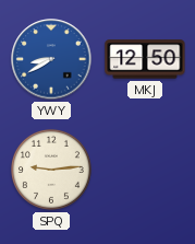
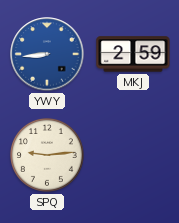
YWY: 8:40 -> 8:44
MKJ: 12:50 -> 2:59
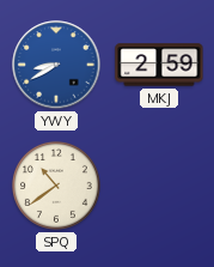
YWY: 8:44 -> 8:40
SPQ: 9:14 -> 10:39
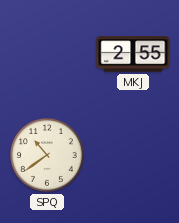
YWY: 8:40 -> none
MKJ: 2:59 -> 2:55
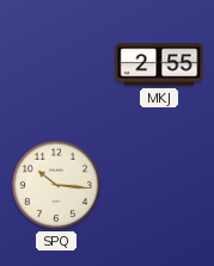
SPQ: 10:39 -> 10:16
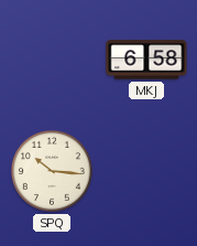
MKJ: 2:55 -> 6:58
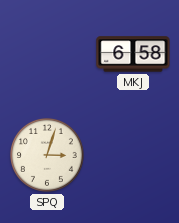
SPQ: 10:16 -> 3:03
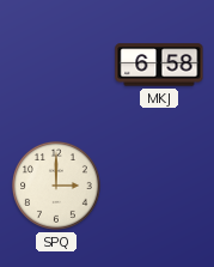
SPQ: 3:03 -> 3:00
